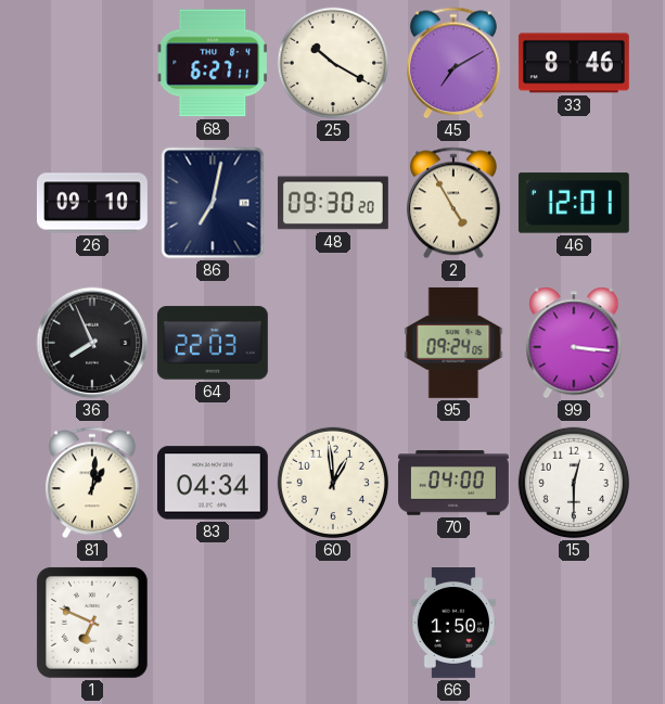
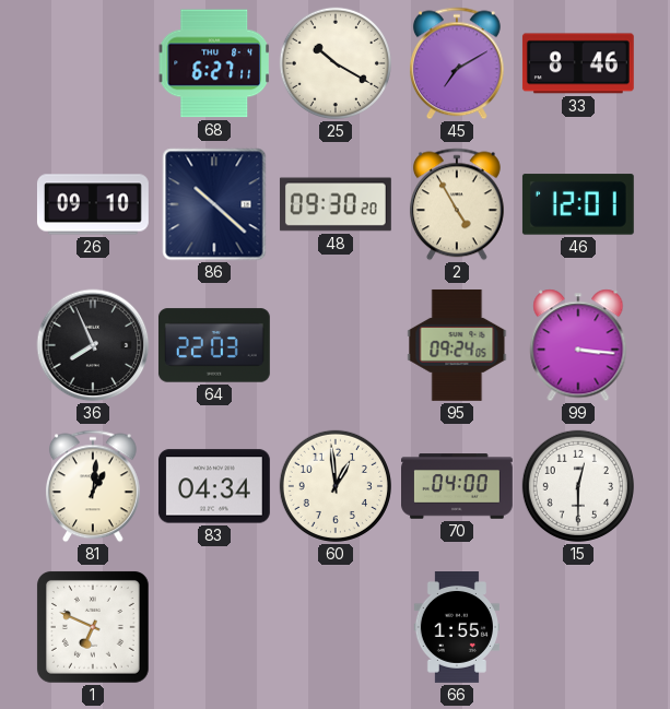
86: 7:02 -> 10:22
66: 1:50 -> 1:55
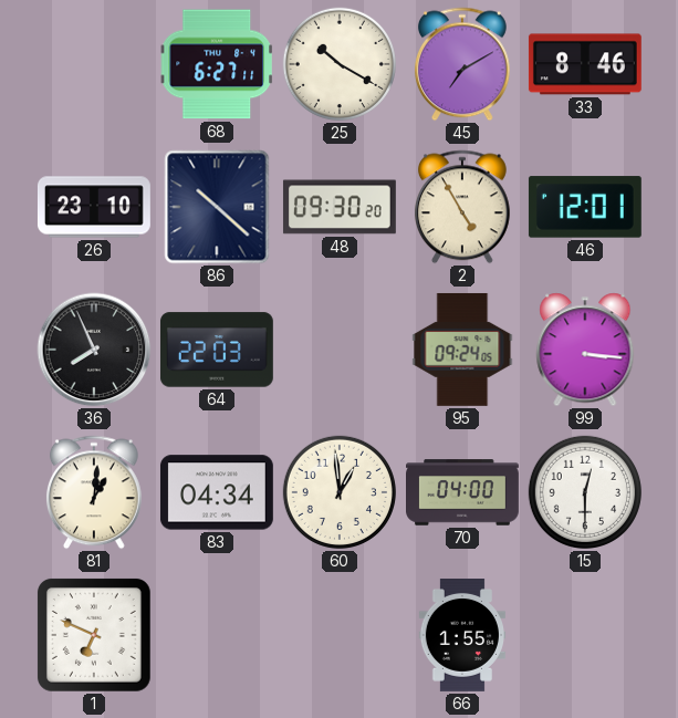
26: 09:10 -> 23:10
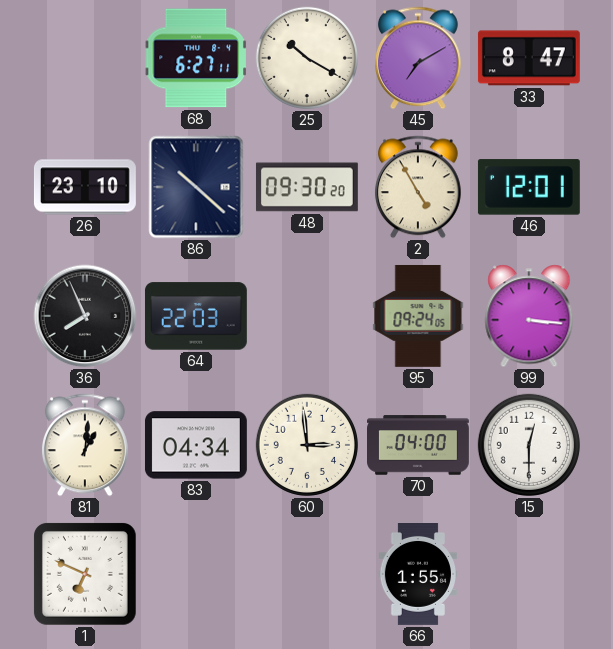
33: 8:46 -> 8:47
60: 12:59 -> 2:59
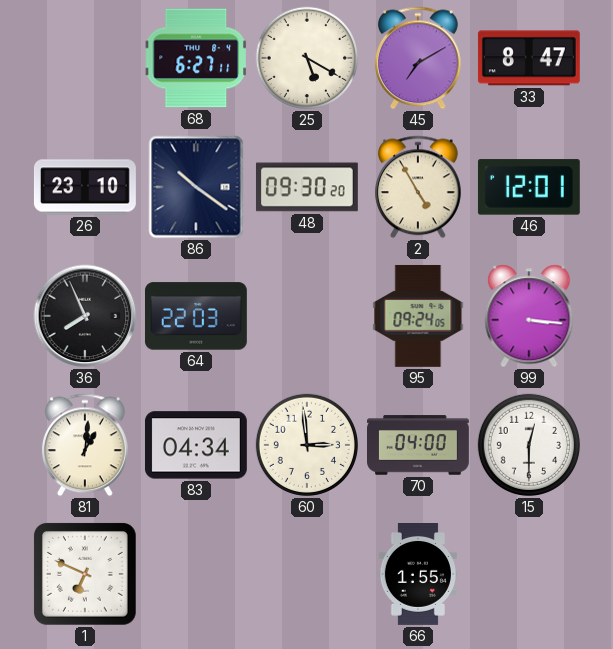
25: 10:20 -> 5:20
86: 10:22 -> 10:21
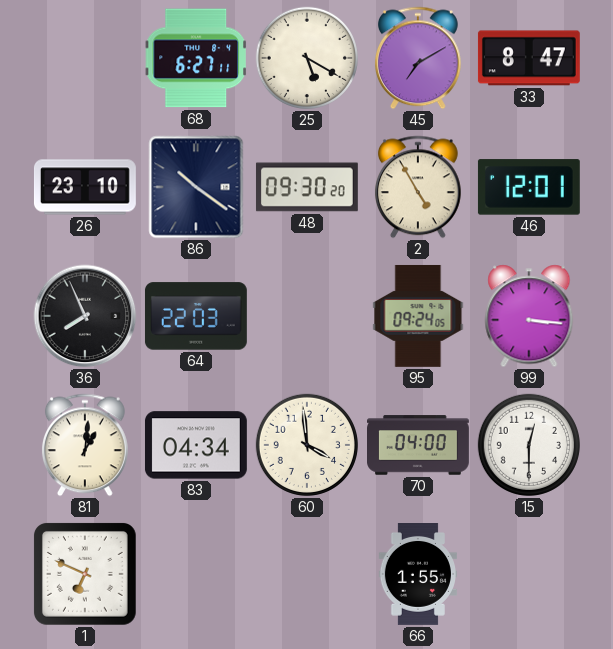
60: 2:59 -> 3:59
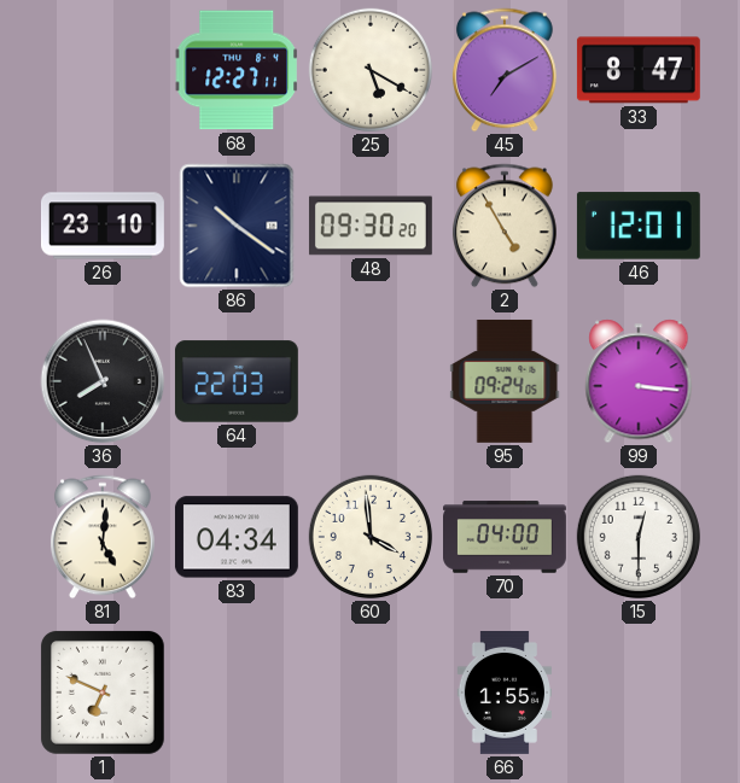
68: 6:27 -> 12:27
81: 1:01 -> 5:01
